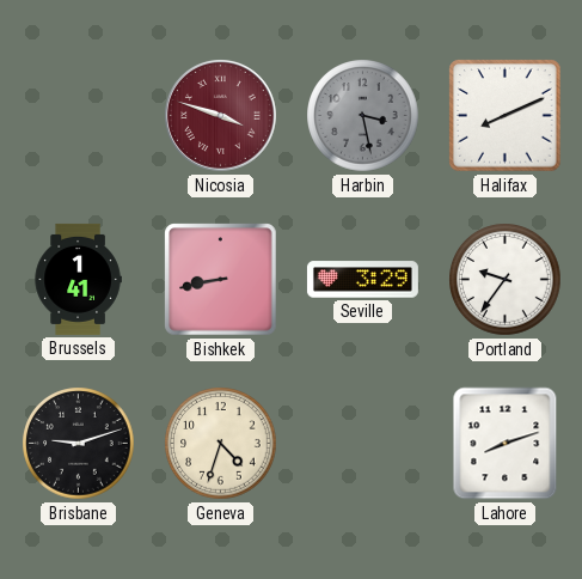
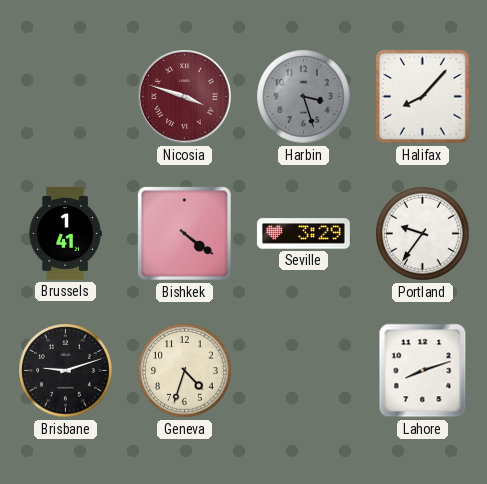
Harbin: 3:28 -> 3:27
Halifax: 8:11 -> 8:07
Bishkek: 8:43 -> 4:21
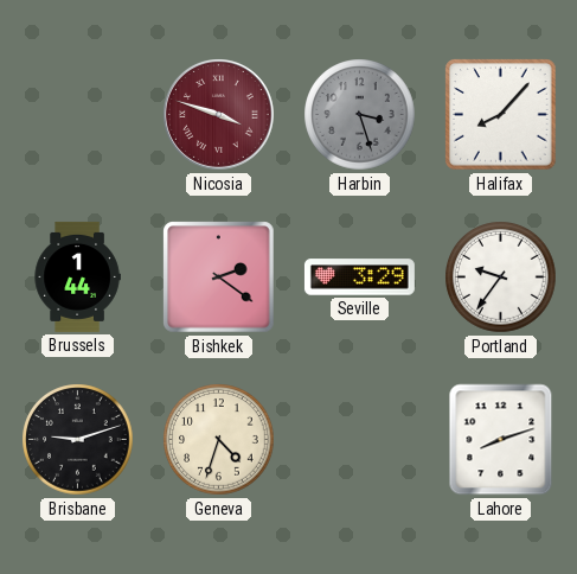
Brussels: 1:41 -> 1:44
Bishkek: 4:21 -> 2:21
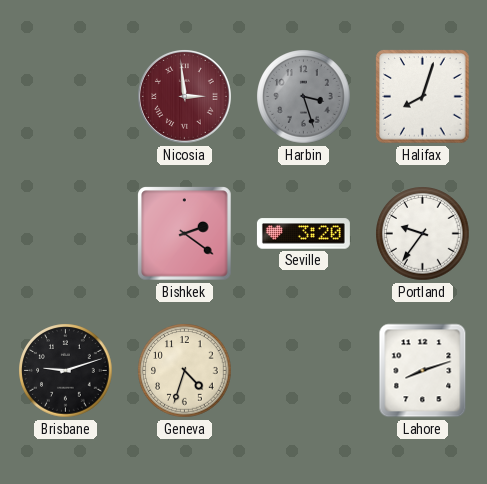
Nicosia: 3:48 -> 2:59
Halifax: 8:07 -> 8:03
Brussels: 1:44 -> none
Seville: 3:29 -> 3:20
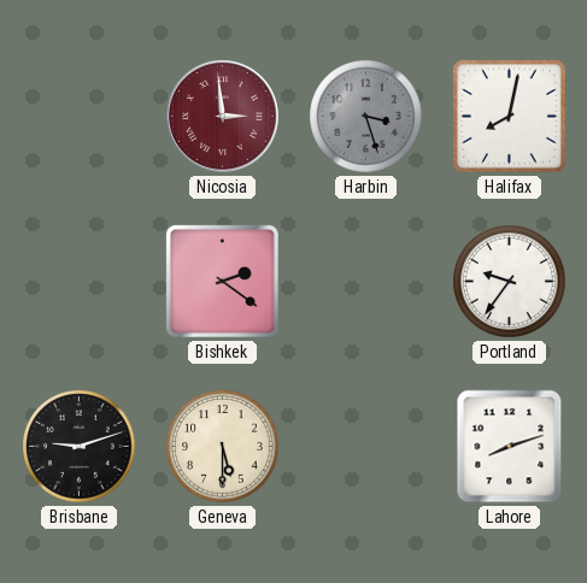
Halifax: 8:03 -> 8:02
Seville: 3:20 -> none
Geneva: 4:33 -> 5:30
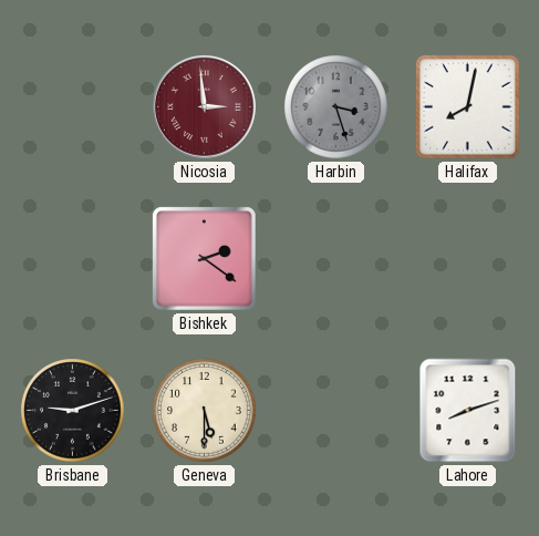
Portland: 9:36 -> none
